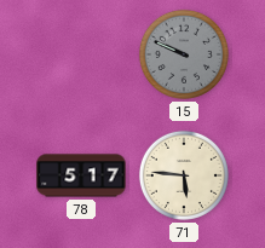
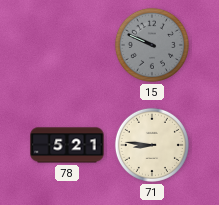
78: 5:17 -> 5:21
71: 5:46 -> 8:46
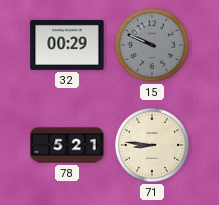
32: none -> 00:29
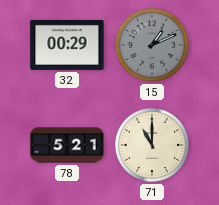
15: 9:49 -> 1:11
71: 8:46 -> 11:00
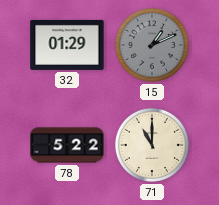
32: 00:29 -> 01:29
78: 5:21 -> 5:22
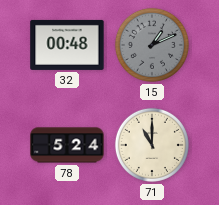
32: 01:29 -> 00:48
78: 5:22 -> 5:24
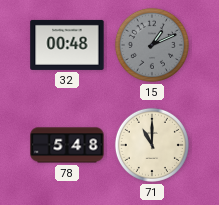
78: 5:24 -> 5:48
